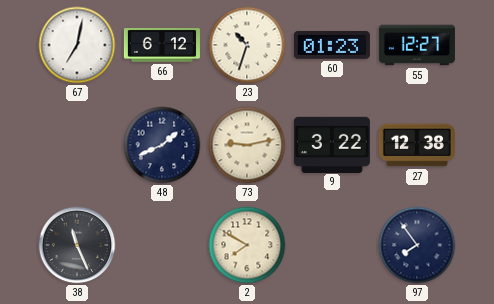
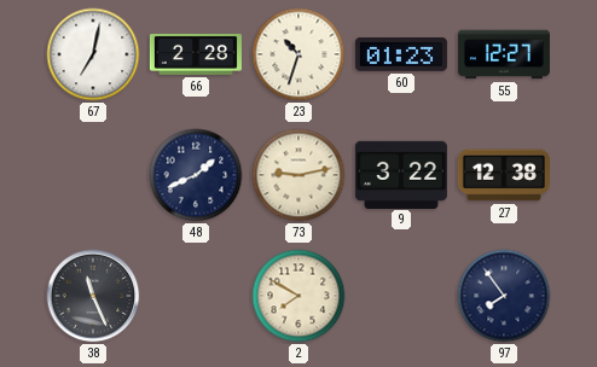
66: 6:12 -> 2:28
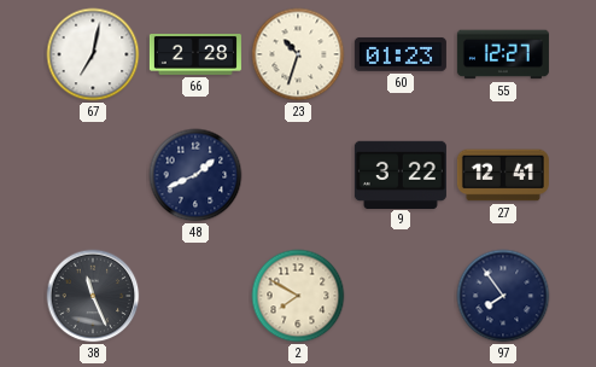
73: 9:13 -> none
27: 12:38 -> 12:41
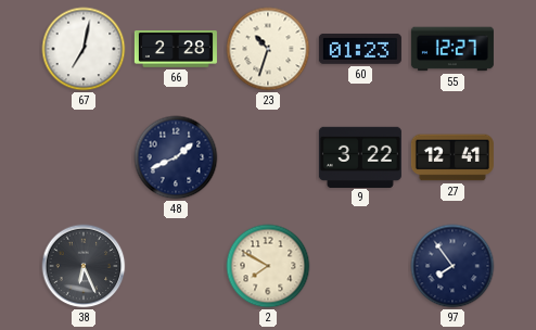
38: 11:26 -> 6:26
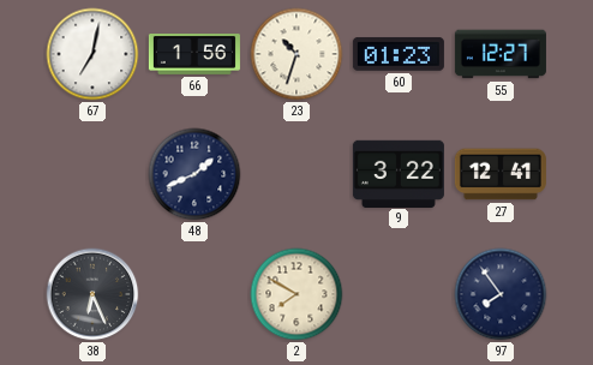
66: 2:28 -> 1:56
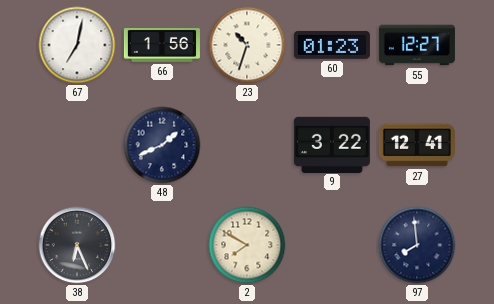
97: 7:54 -> 7:59
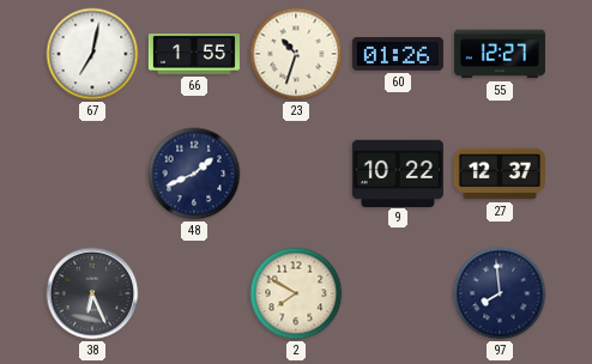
66: 1:56 -> 1:55
60: 01:23 -> 01:26
9: 3:22 -> 10:22
27: 12:41 -> 12:37
